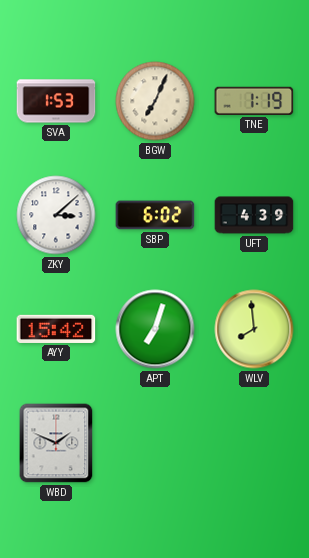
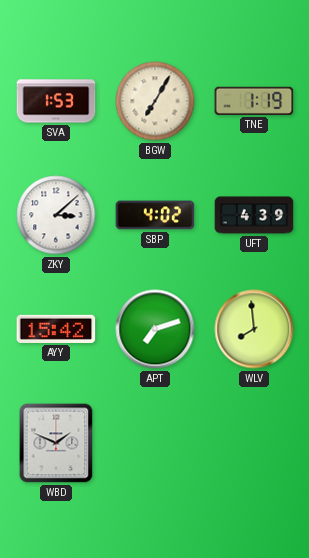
BGW: 7:04 -> 7:05
SBP: 6:02 -> 4:02
APT: 7:03 -> 7:12
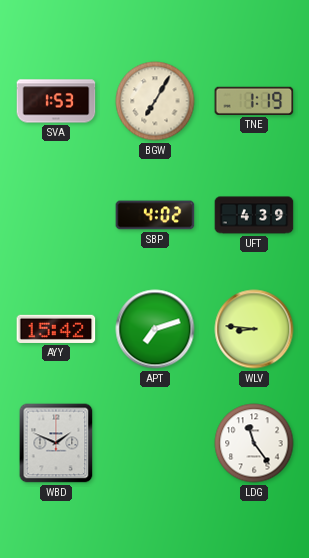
ZKY: 3:08 -> none
WLV: 7:59 -> 8:46
LDG: none -> 11:24
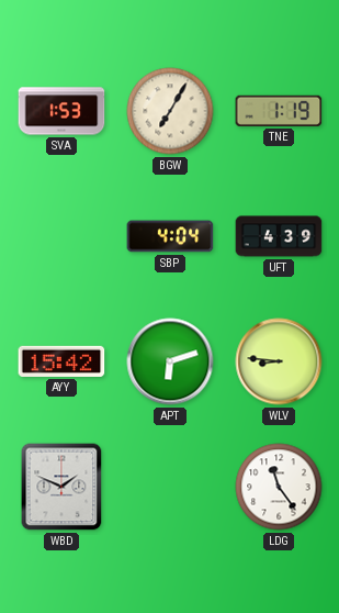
SBP: 4:02 -> 4:04
APT: 7:12 -> 6:12
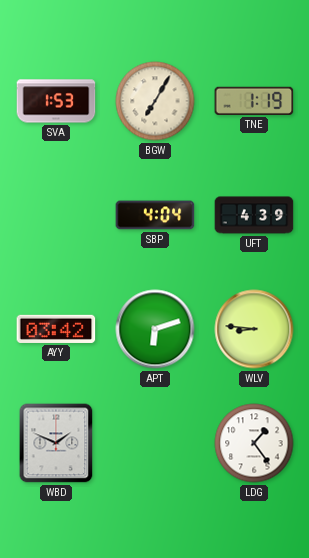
AYY: 15:42 -> 03:42
LDG: 11:24 -> 1:24
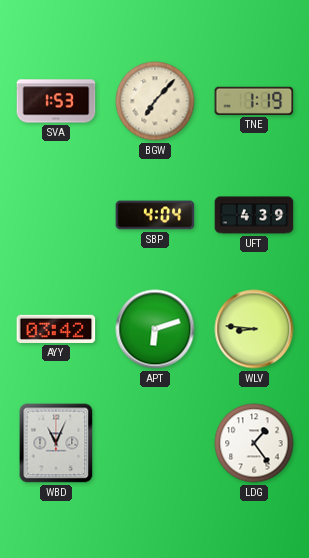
BGW: 7:05 -> 7:07
WBD: 1:49 -> 11:04
